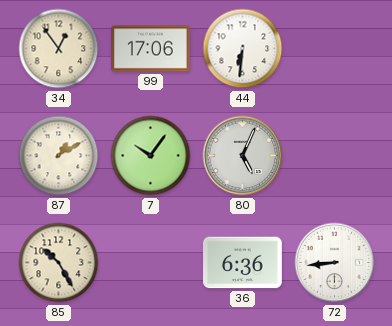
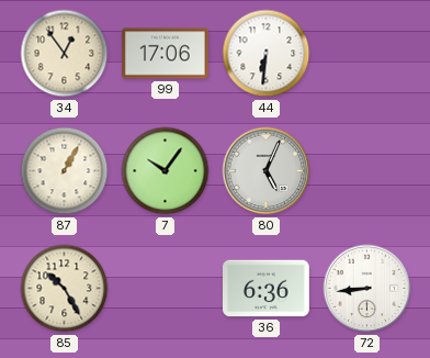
87: 1:10 -> 1:05
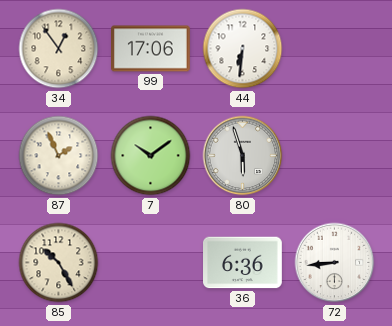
87: 1:05 -> 1:56
7: 10:06 -> 10:09
80: 5:04 -> 5:57
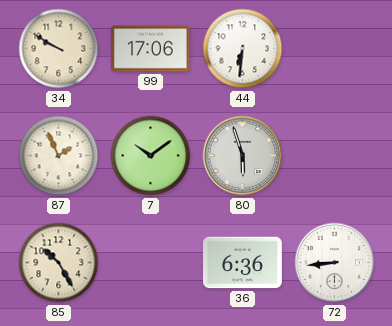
34: 12:54 -> 9:50
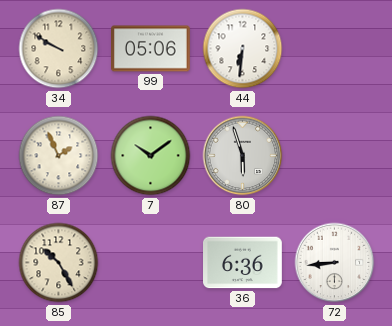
99: 17:06 -> 05:06
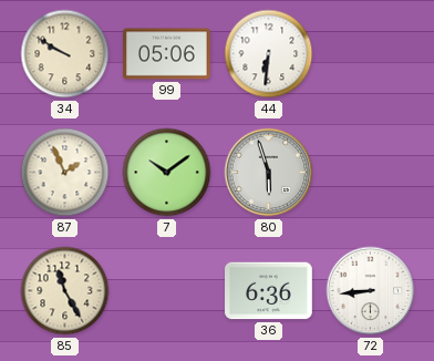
85: 10:25 -> 11:25
